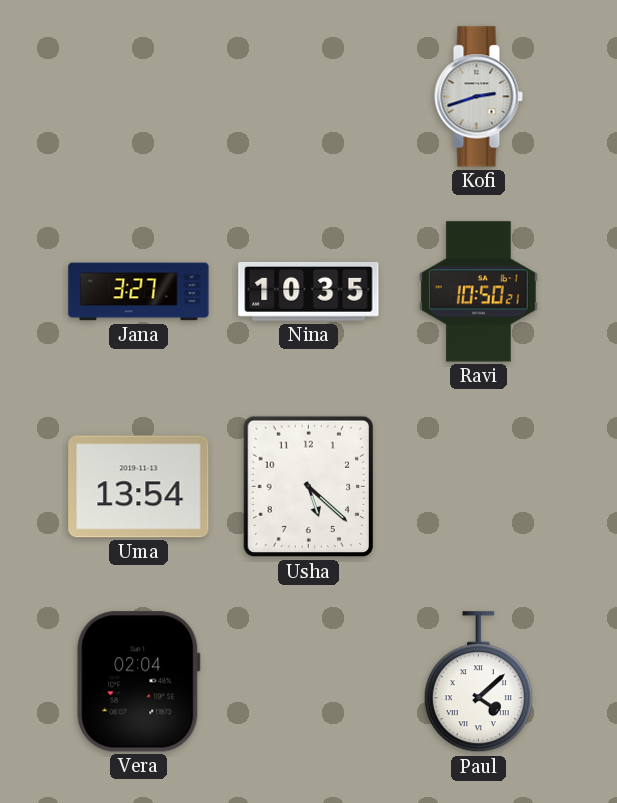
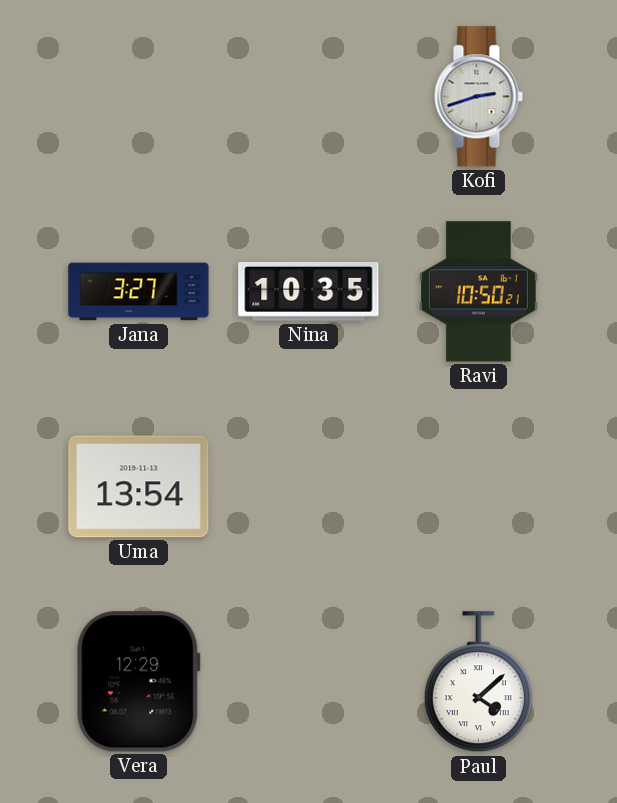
Usha: 5:22 -> none
Vera: 02:04 -> 12:29
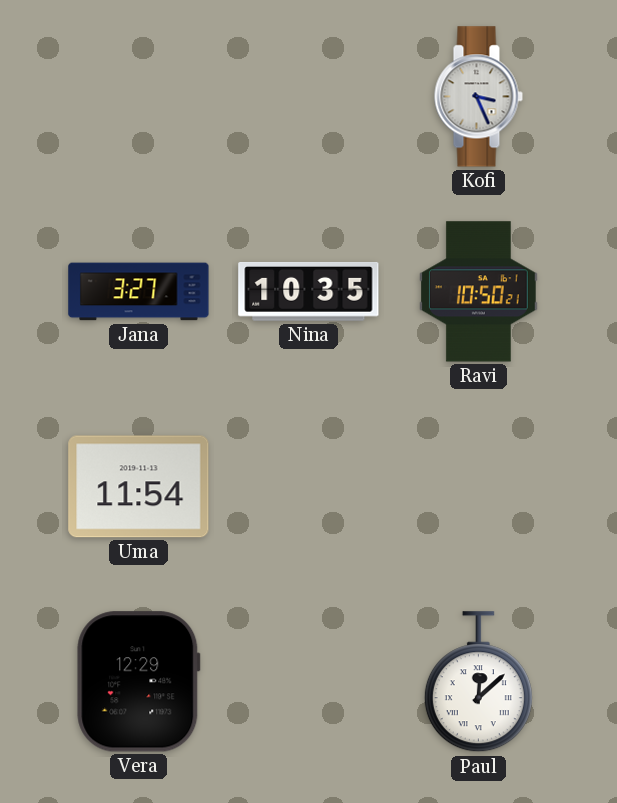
Kofi: 2:42 -> 3:26
Uma: 13:54 -> 11:54
Paul: 4:08 -> 12:08
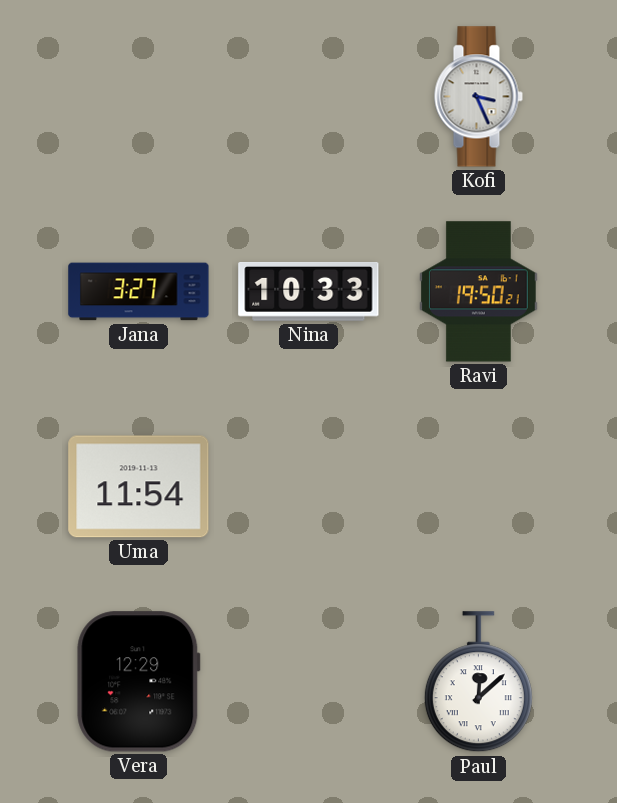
Nina: 10:35 -> 10:33
Ravi: 10:50 -> 19:50
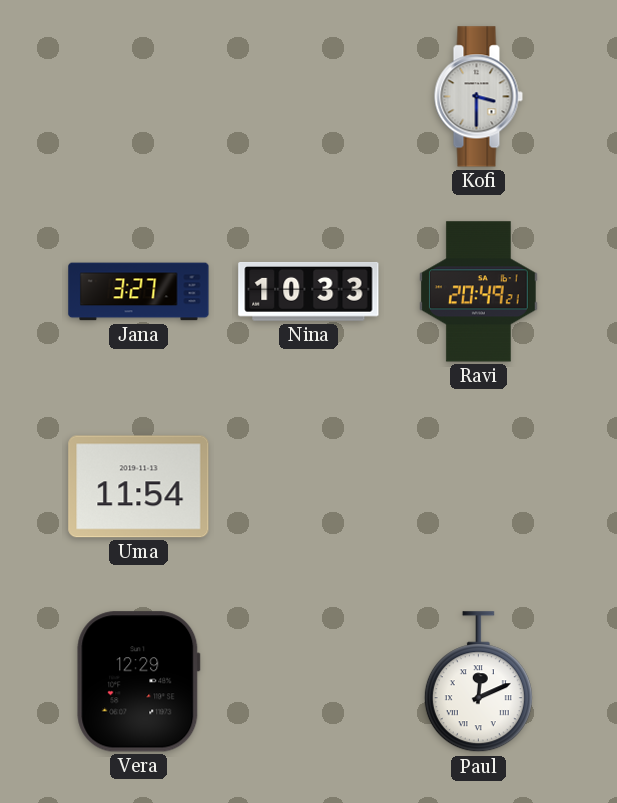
Kofi: 3:26 -> 3:30
Ravi: 19:50 -> 20:49
Paul: 12:08 -> 12:11
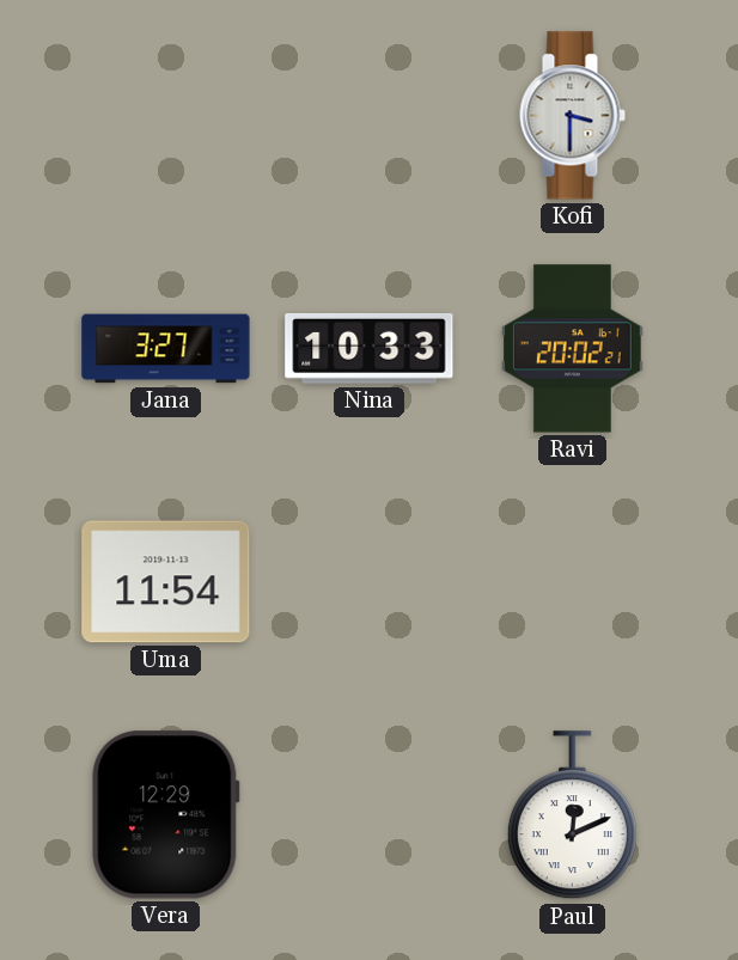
Ravi: 20:49 -> 20:02
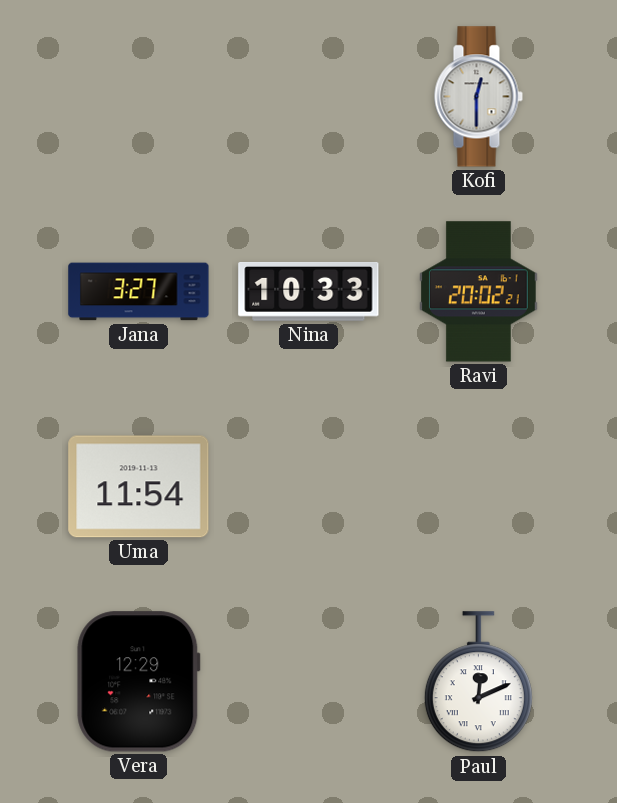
Kofi: 3:30 -> 12:30
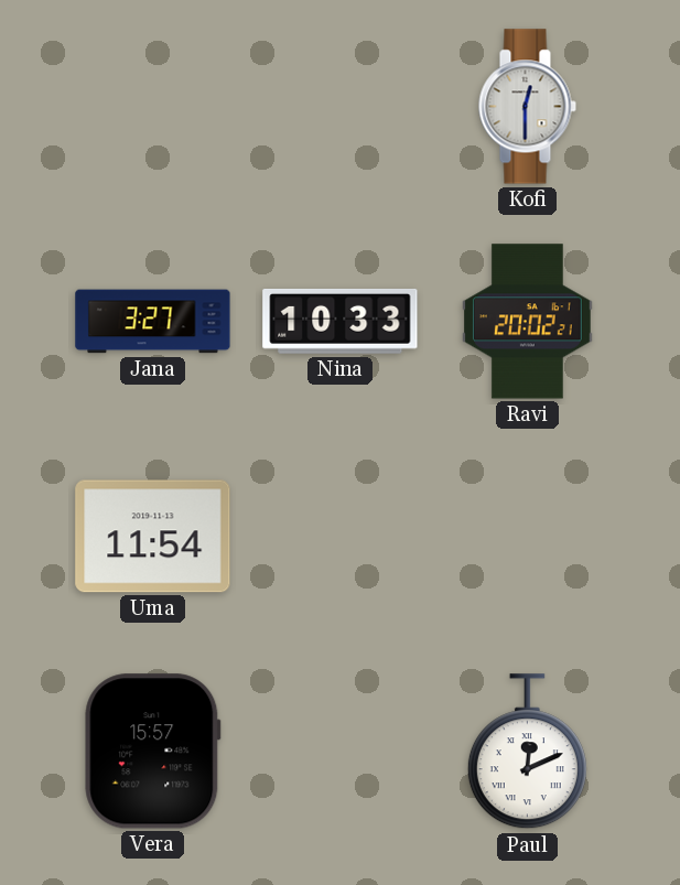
Vera: 12:29 -> 15:57
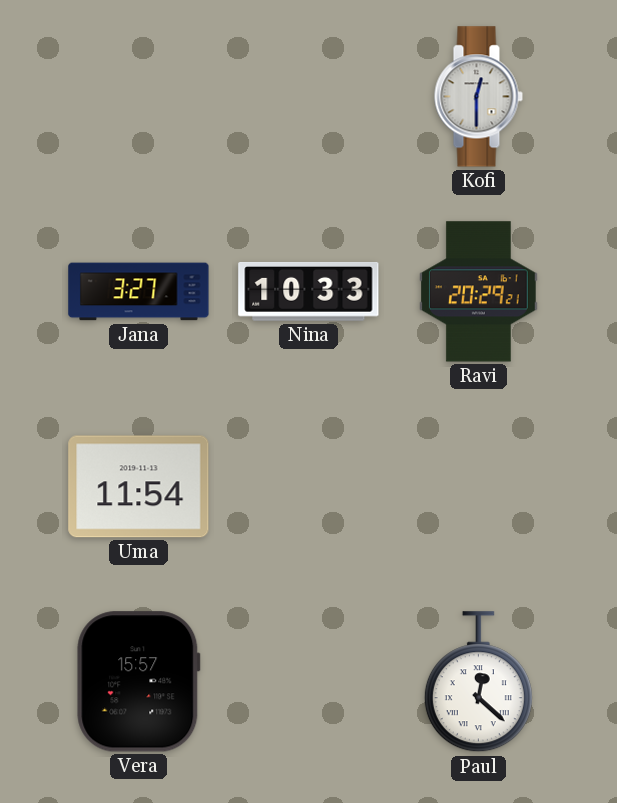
Ravi: 20:02 -> 20:29
Paul: 12:11 -> 12:22
